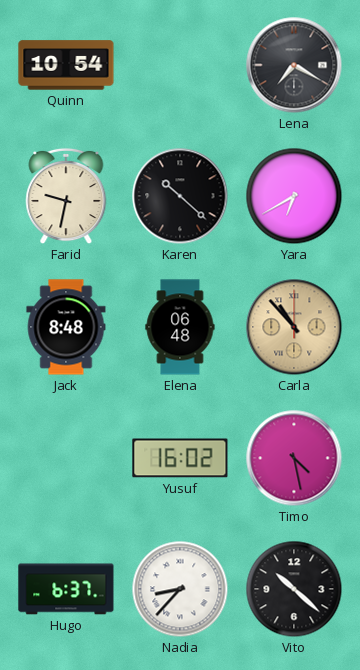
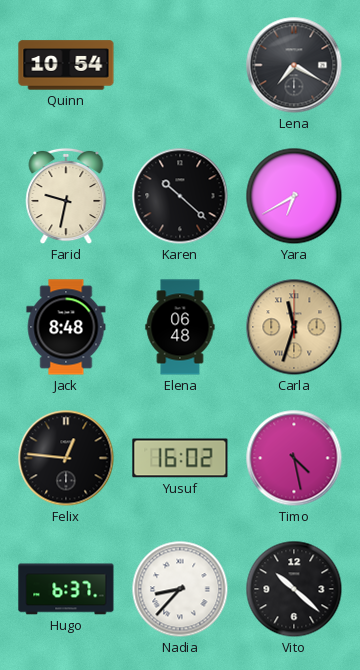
Carla: 10:53 -> 11:33
Felix: none -> 12:46
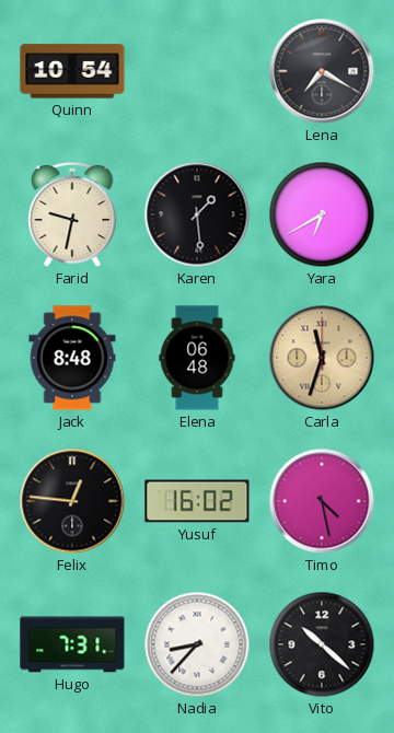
Karen: 10:22 -> 1:29
Hugo: 6:37 -> 7:31
